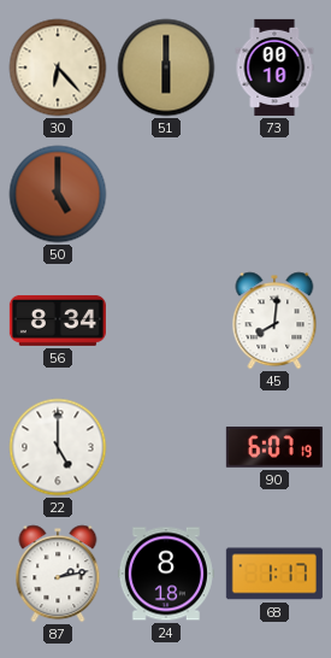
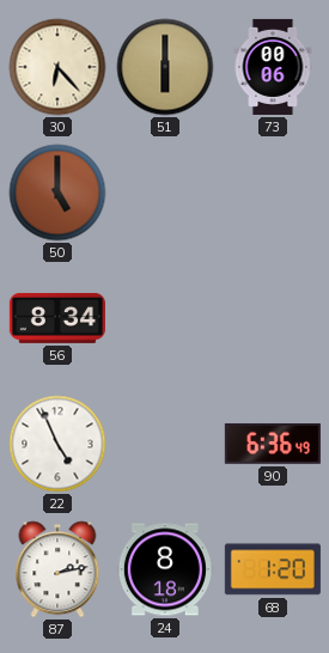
73: 00:10 -> 00:06
45: 8:01 -> none
22: 5:00 -> 4:56
90: 6:07 -> 6:36
68: 1:17 -> 1:20
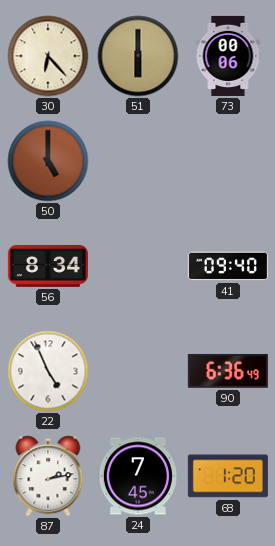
41: none -> 09:40
24: 8:18 -> 7:45
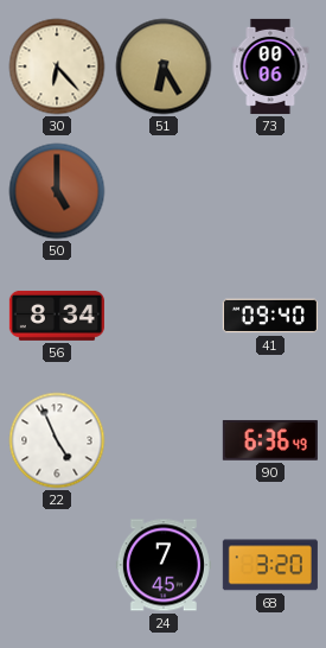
51: 6:00 -> 6:25
87: 2:13 -> none
68: 1:20 -> 3:20
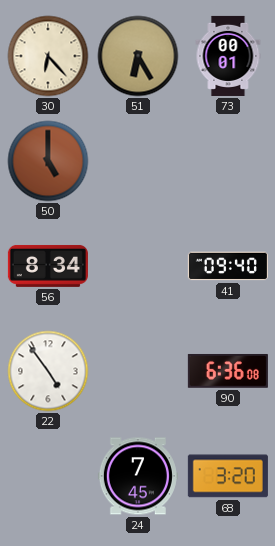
73: 00:06 -> 00:01
22: 4:56 -> 4:54
90: 6:36:49 -> 6:36:08
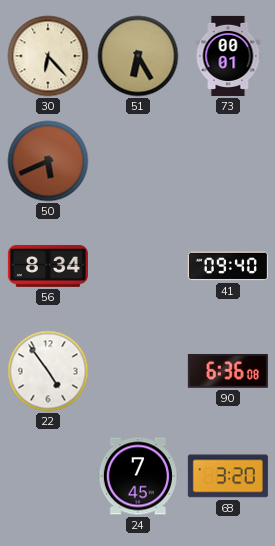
50: 5:00 -> 5:41
